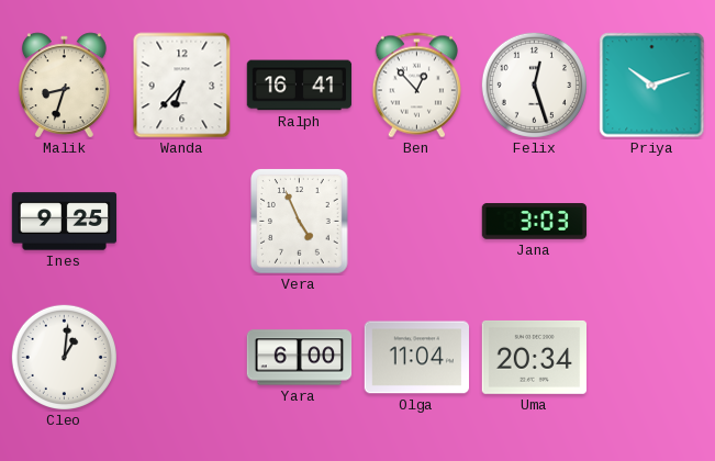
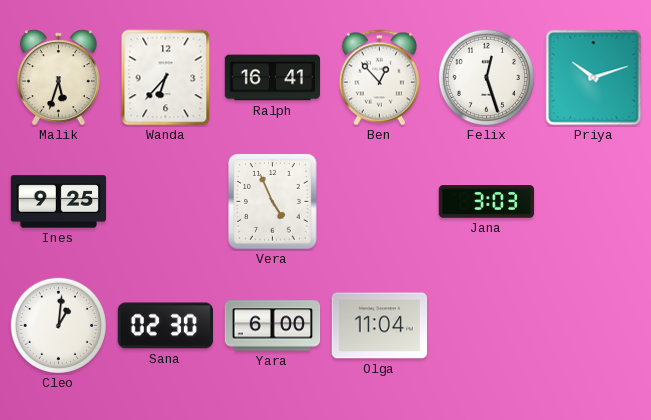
Malik: 8:33 -> 5:33
Sana: none -> 02:30
Uma: 20:34 -> none
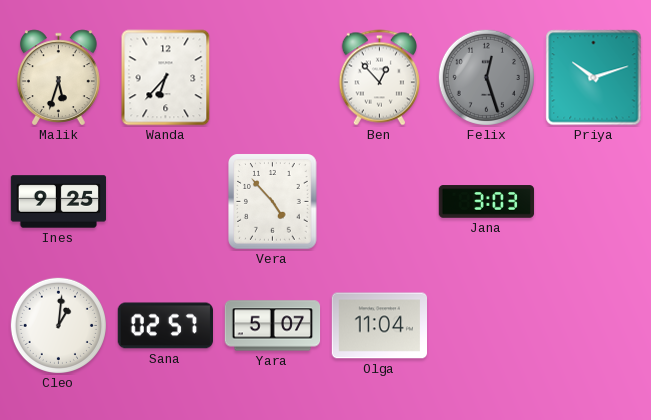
Ralph: 16:41 -> none
Felix dial: white -> grey
Vera: 4:56 -> 4:53
Sana: 02:30 -> 02:57
Yara: 6:00 -> 5:07
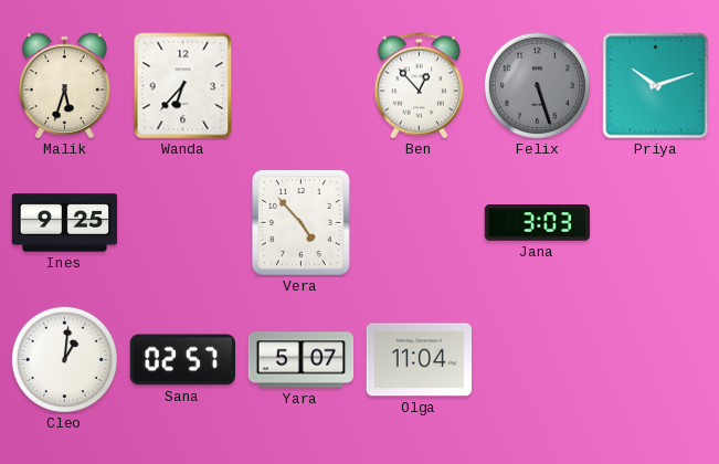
Felix: 12:27 -> 5:27
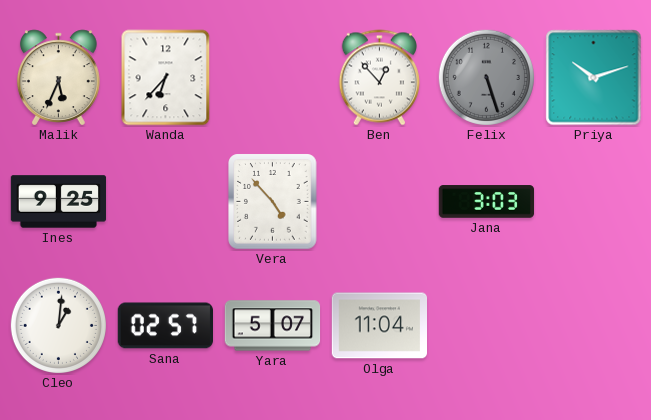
Malik: 5:33 -> 5:34
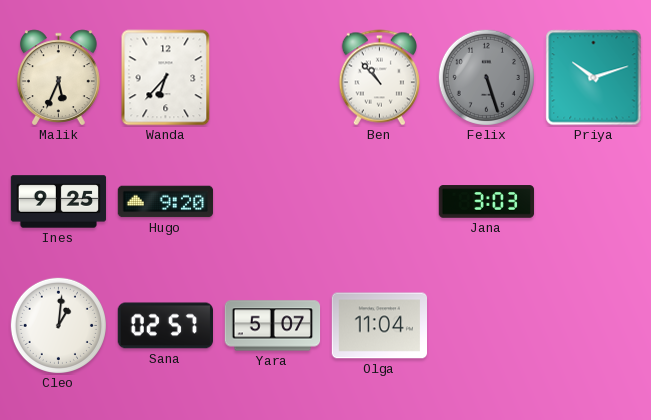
Ben: 12:53 -> 10:53
Hugo: none -> 9:20
Vera: 4:53 -> none
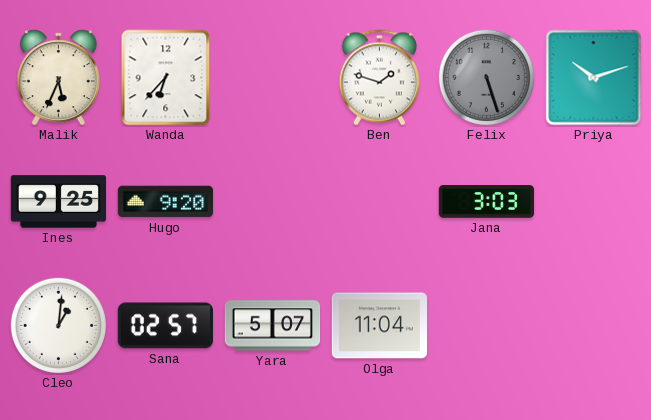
Ben: 10:53 -> 1:48
